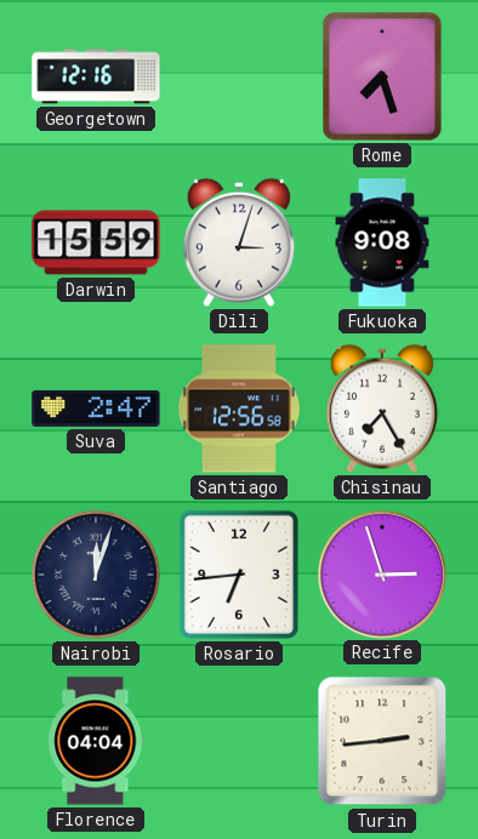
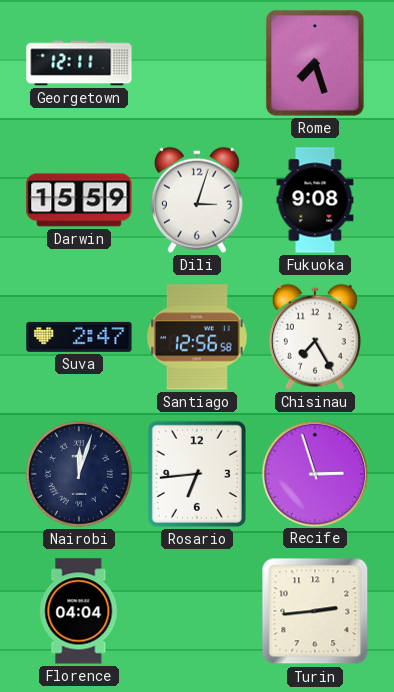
Georgetown: 12:16 -> 12:11
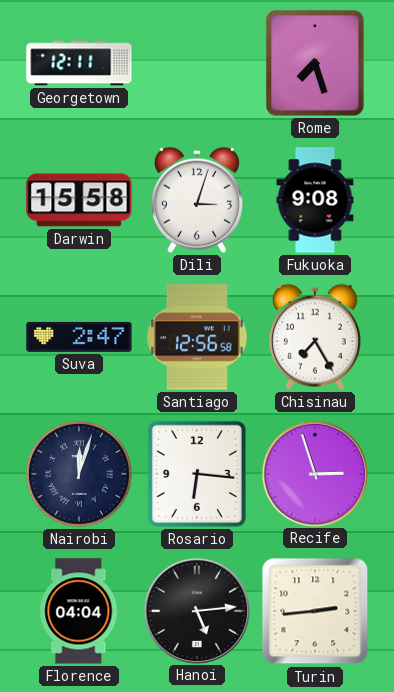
Darwin: 15:59 -> 15:58
Rosario: 6:44 -> 6:16
Hanoi: none -> 5:14
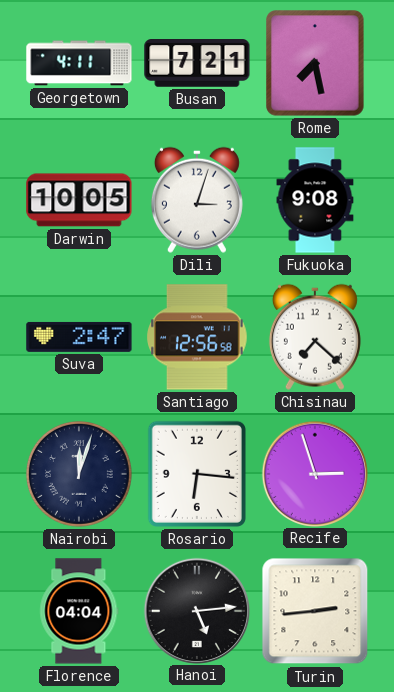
Georgetown: 12:11 -> 4:11
Busan: none -> 7:21
Rome: 7:27 -> 7:28
Darwin: 15:58 -> 10:05
Chisinau: 7:25 -> 7:22
